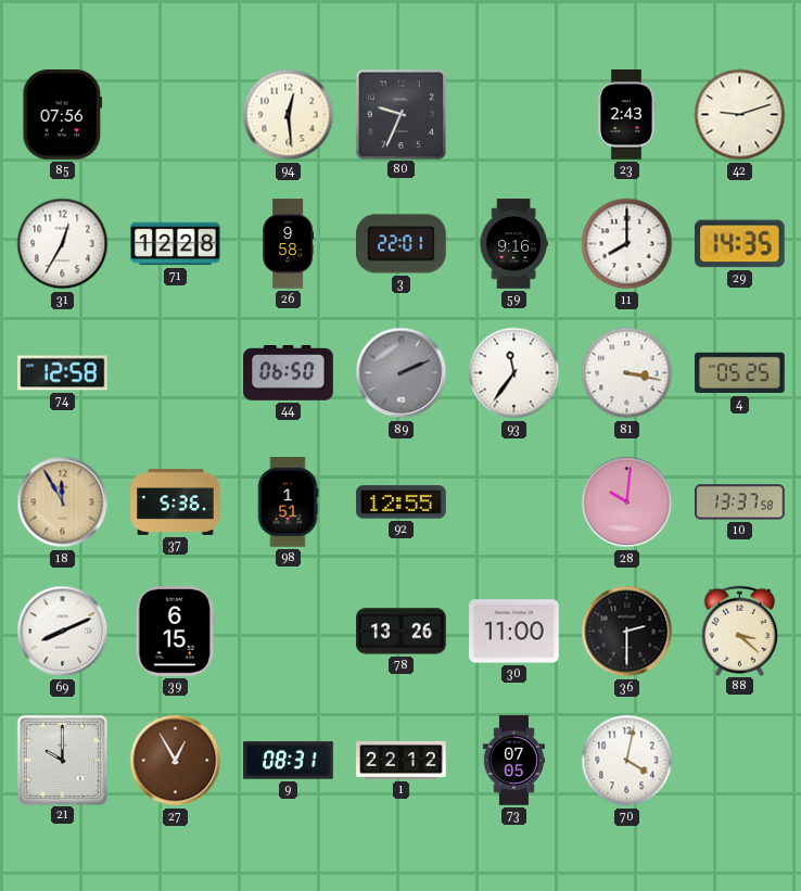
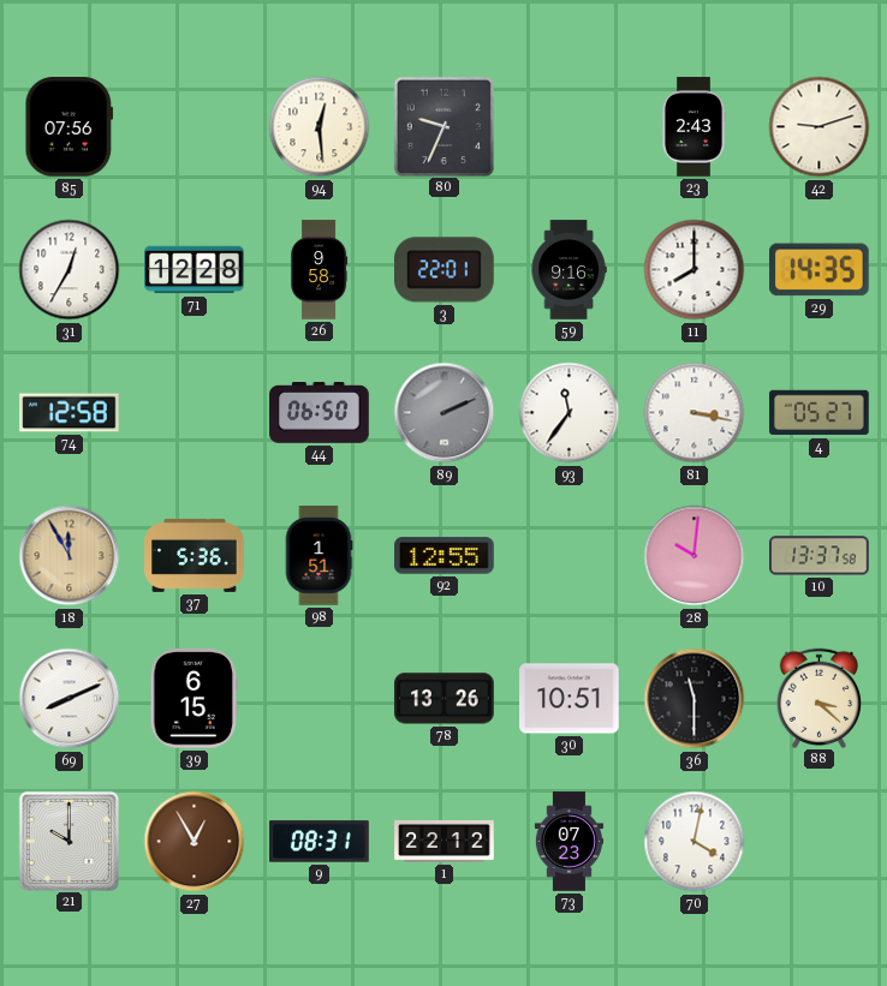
4: 05:25 -> 05:27
30: 11:00 -> 10:51
36: 2:30 -> 11:30
73: 07:05 -> 07:23
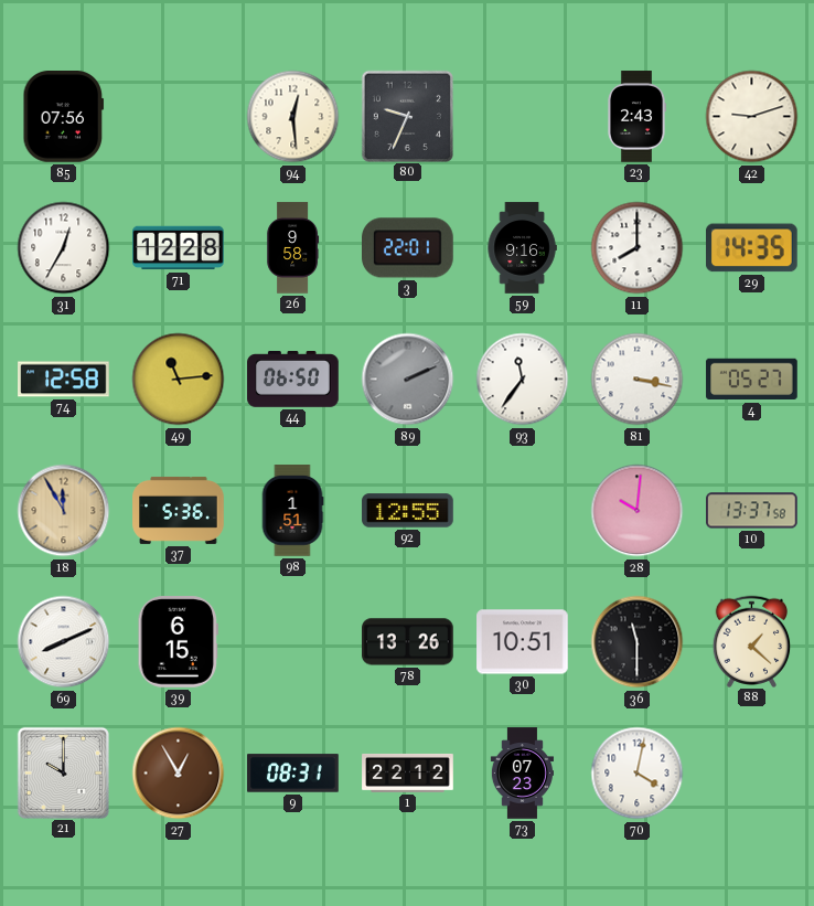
49: none -> 11:14
88: 3:22 -> 1:22
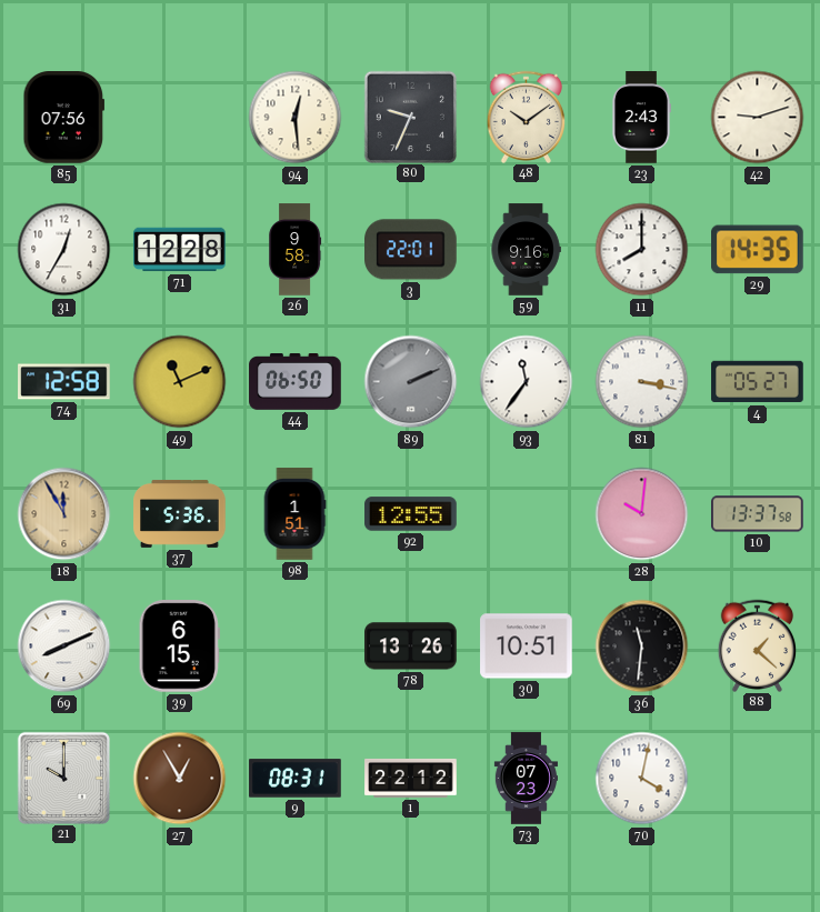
48: none -> 10:09
49: 11:14 -> 11:11
36: 11:30 -> 11:31
